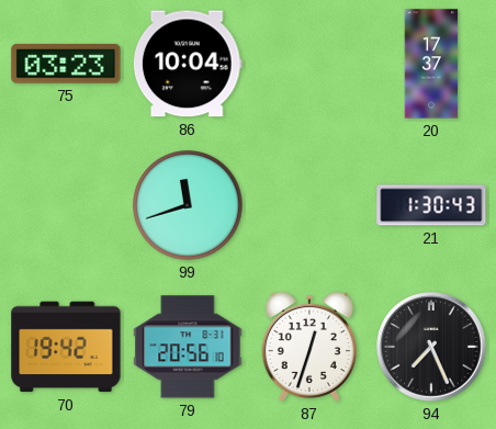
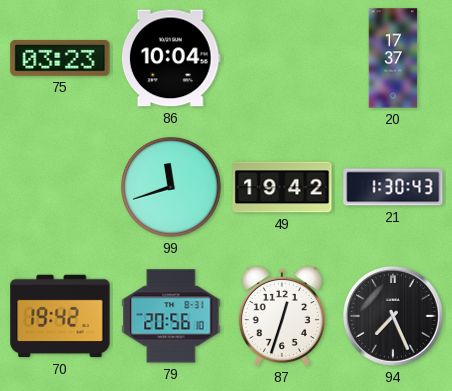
49: none -> 19:42
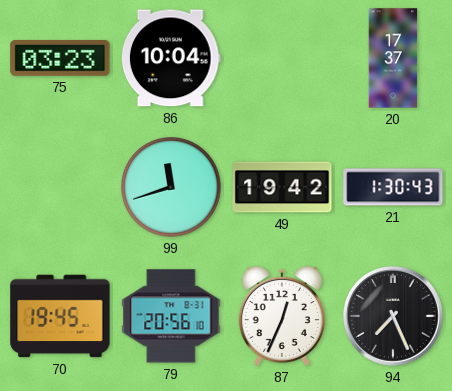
70: 19:42 -> 19:45
87: 12:33 -> 12:34
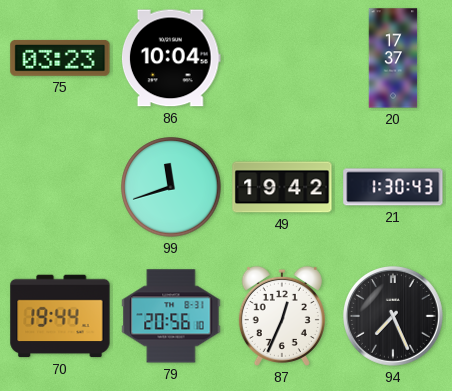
70: 19:45 -> 19:44
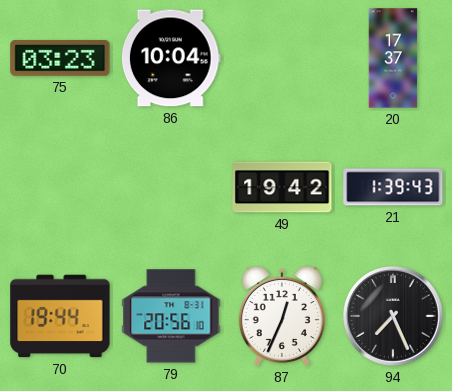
99: 11:42 -> none
21: 1:30 -> 1:39
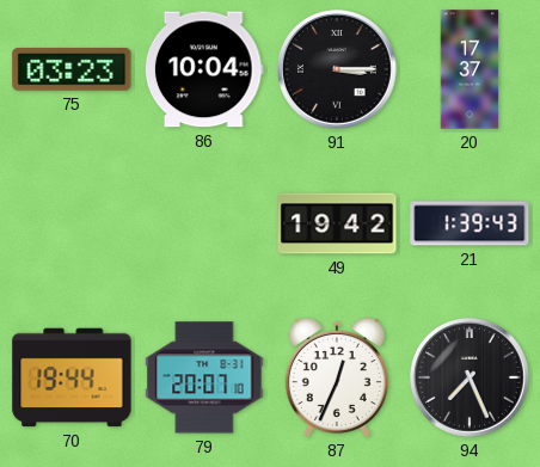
91: none -> 3:15
79: 20:56 -> 20:07
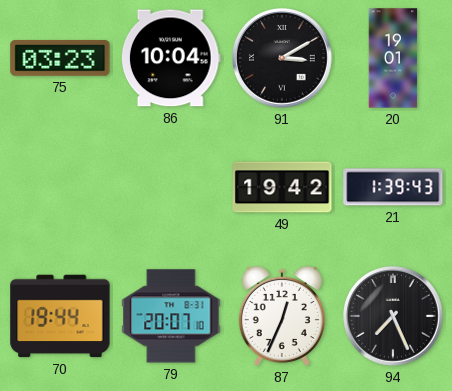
91: 3:15 -> 3:10
20: 17:37 -> 19:01
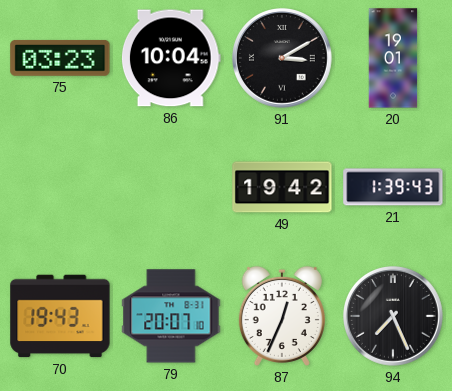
70: 19:44 -> 19:43
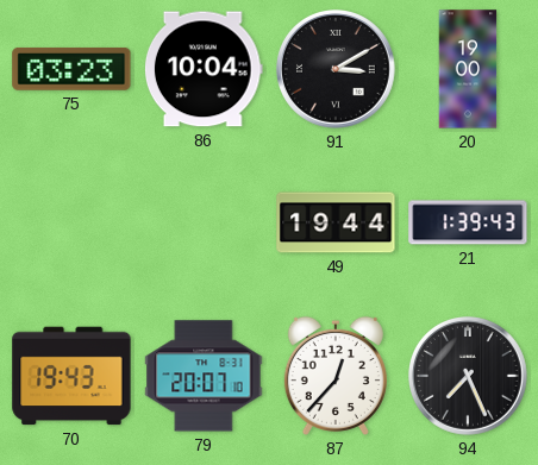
20: 19:01 -> 19:00
49: 19:42 -> 19:44
87: 12:34 -> 12:37
